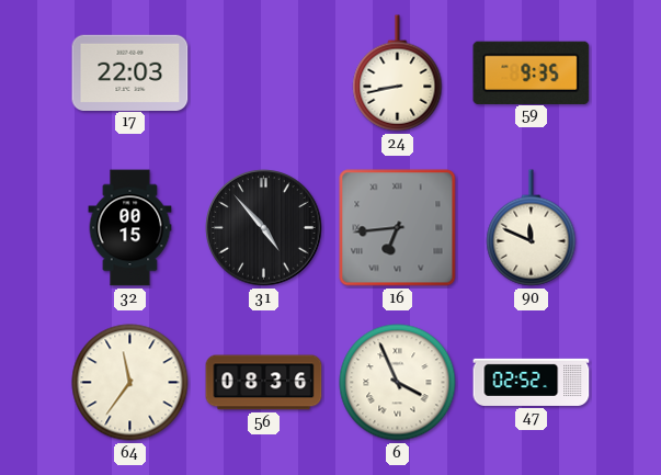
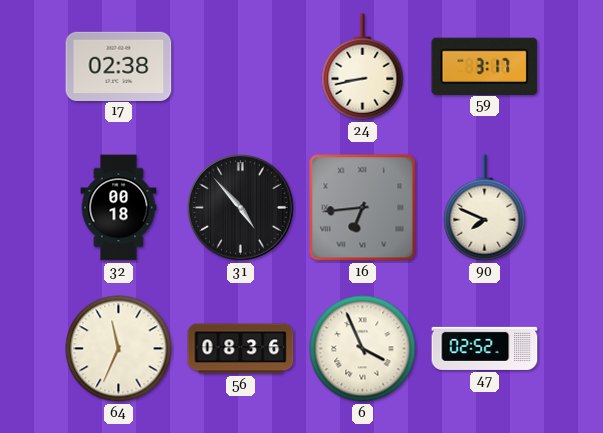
17: 22:03 -> 02:38
59: 9:35 -> 3:17
32: 00:15 -> 00:18
90: 11:49 -> 7:49
64: 11:36 -> 11:34
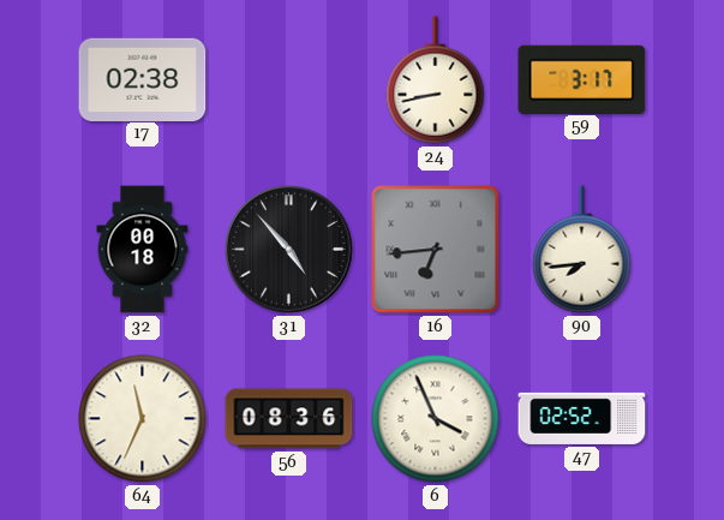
90: 7:49 -> 7:44
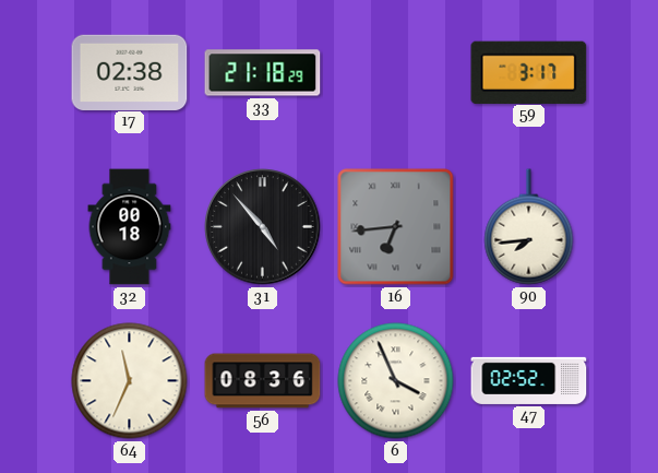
33: none -> 21:18
24: 8:43 -> none
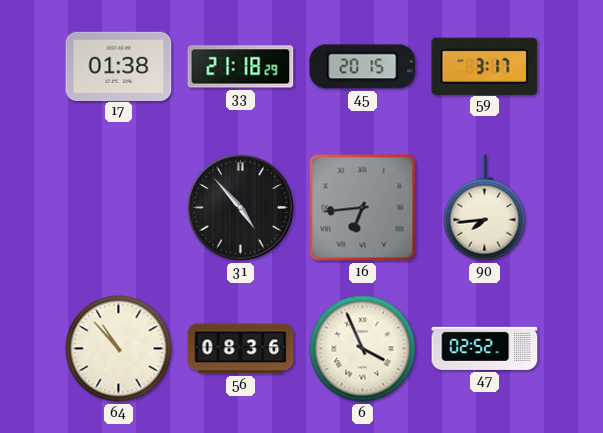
17: 02:38 -> 01:38
45: none -> 20:15
32: 00:18 -> none
64: 11:34 -> 10:53
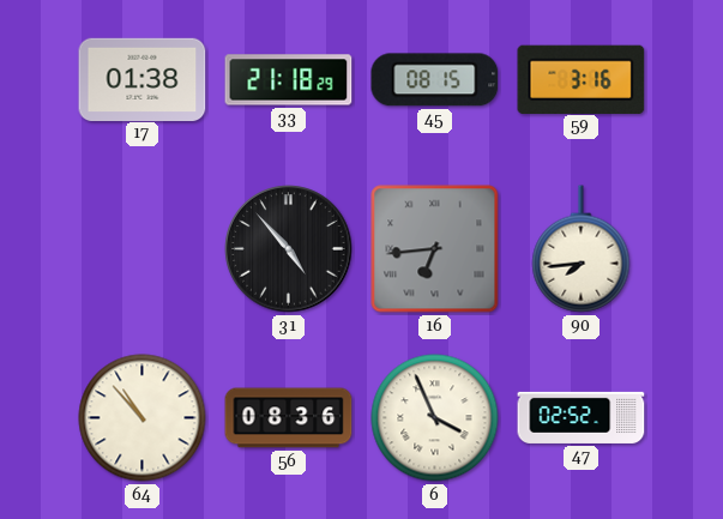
45: 20:15 -> 08:15
59: 3:17 -> 3:16
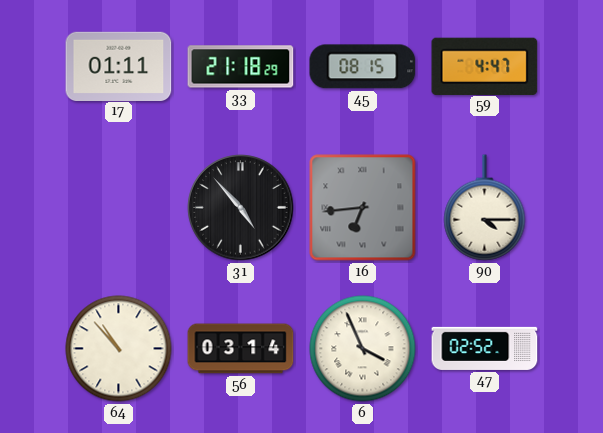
17: 01:38 -> 01:11
59: 3:16 -> 4:47
90: 7:44 -> 4:15
56: 08:36 -> 03:14
